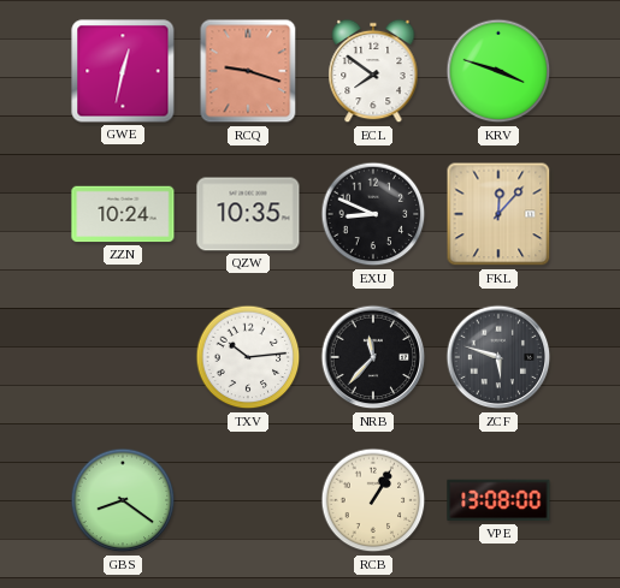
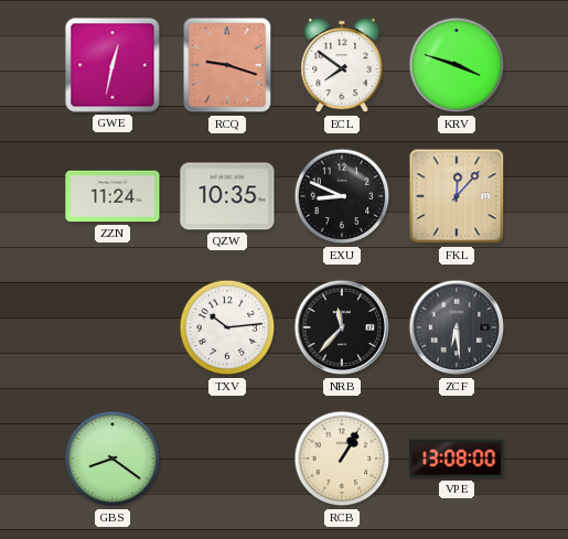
ZZN: 10:24 -> 11:24
ZCF: 5:48 -> 6:29
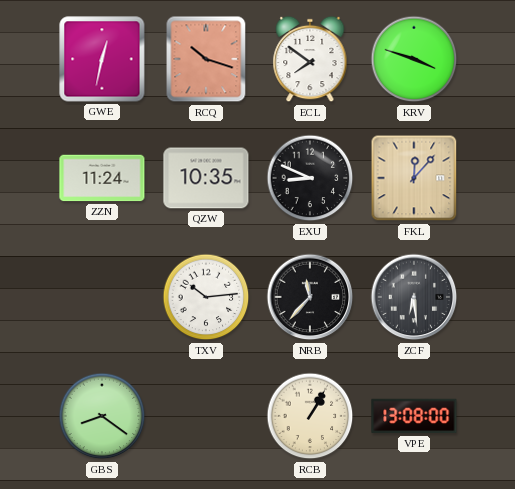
RCQ: 9:18 -> 10:18
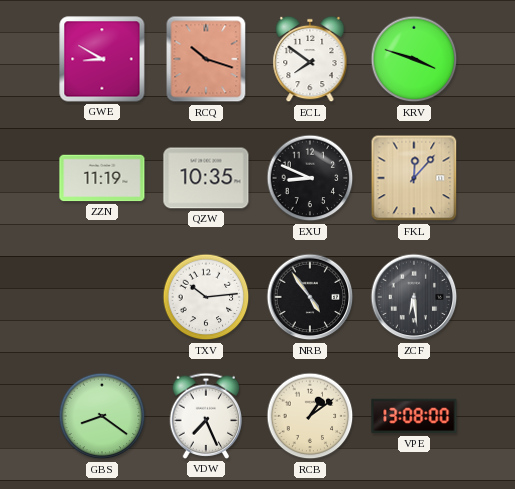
GWE: 12:32 -> 8:50
ZZN: 11:24 -> 11:19
NRB: 11:37 -> 4:54
VDW: none -> 7:26
RCB: 1:05 -> 1:09
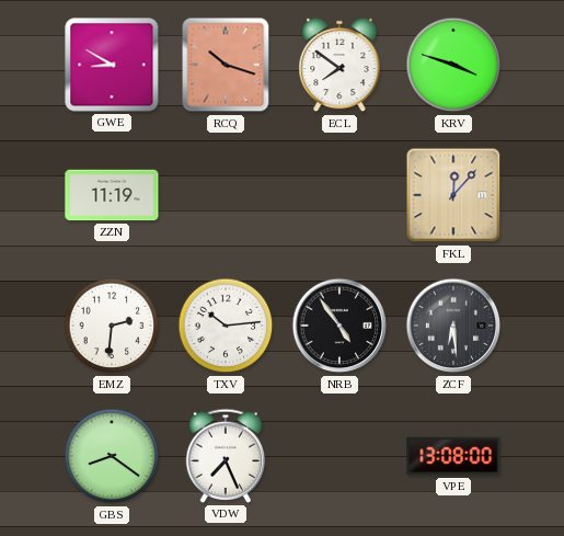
QZW: 10:35 -> none
EXU: 8:49 -> none
EMZ: none -> 2:31
RCB: 1:09 -> none
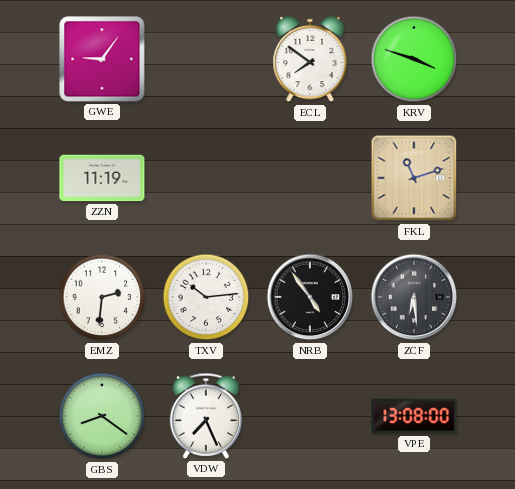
GWE: 8:50 -> 9:06
RCQ: 10:18 -> none
FKL: 12:07 -> 11:12
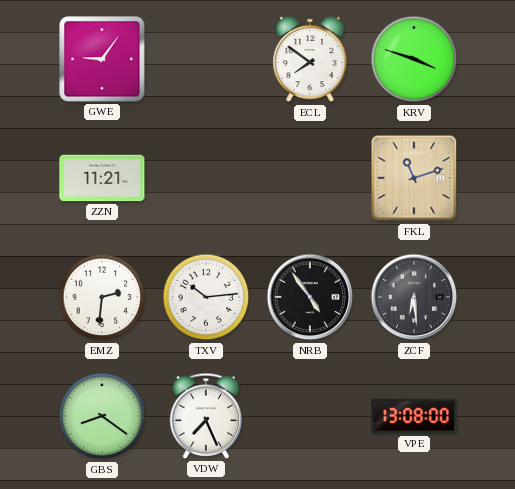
ZZN: 11:19 -> 11:21
